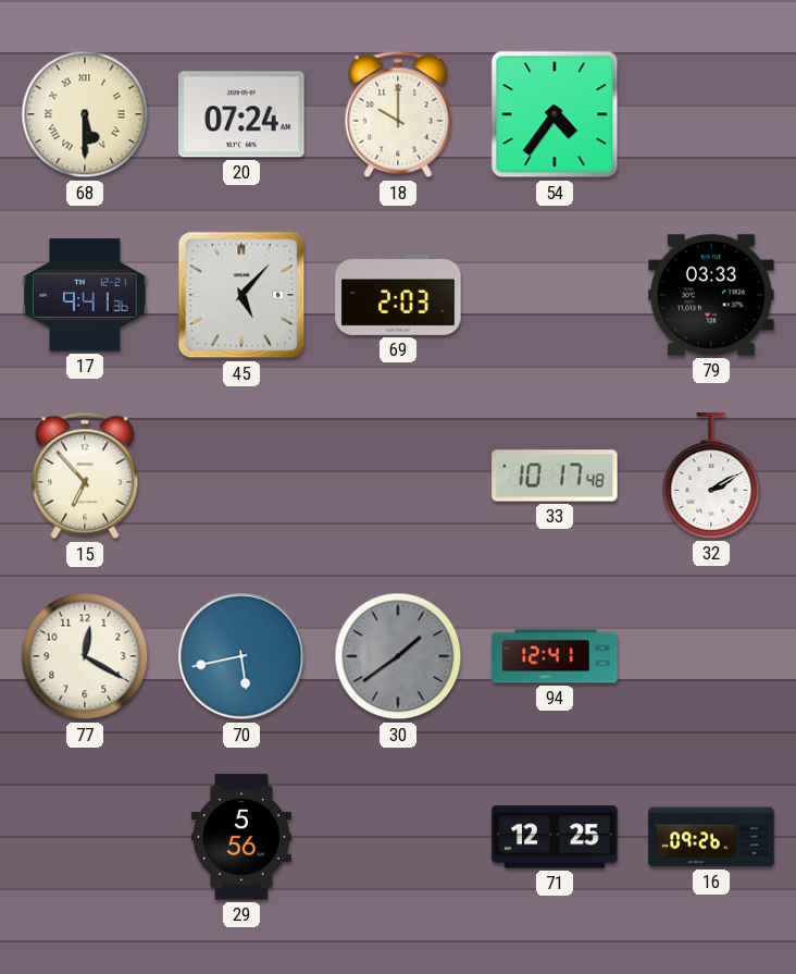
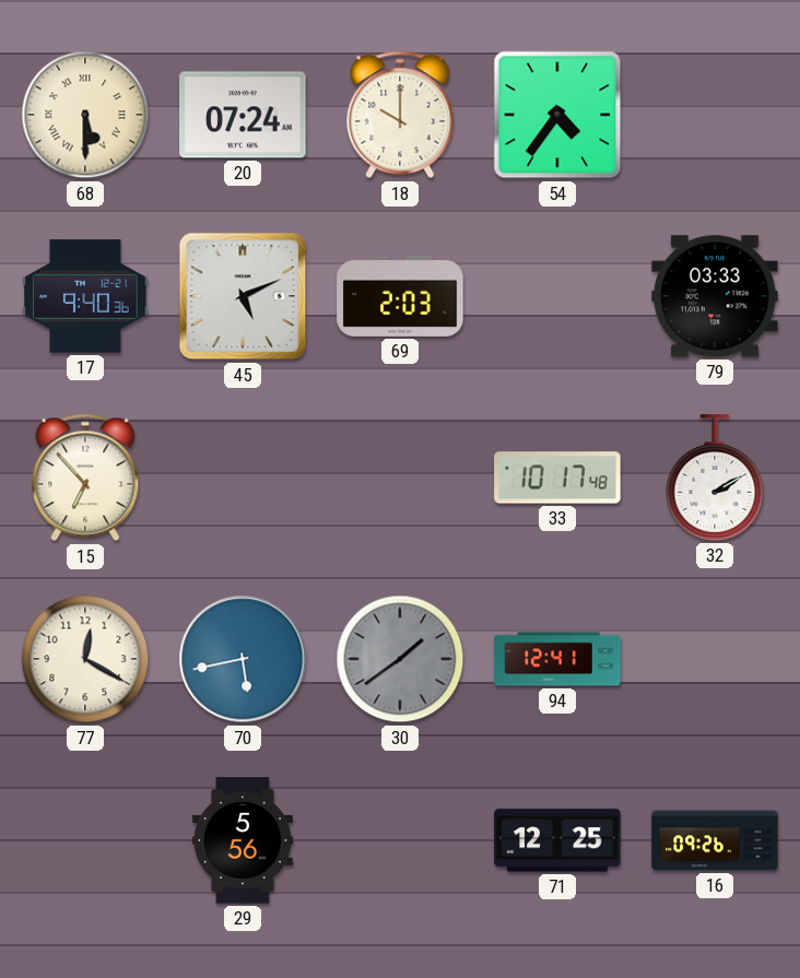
17: 9:41 -> 9:40
45: 5:07 -> 5:11
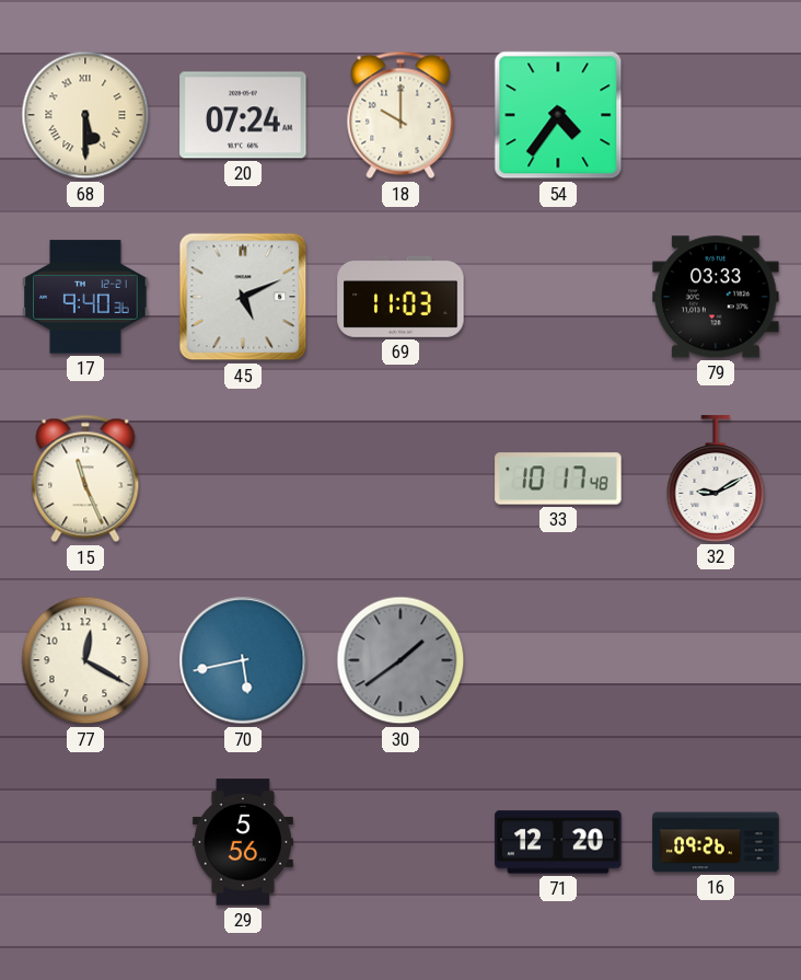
69: 2:03 -> 11:03
15: 6:53 -> 11:26
32: 2:10 -> 9:10
94: 12:41 -> none
71: 12:25 -> 12:20
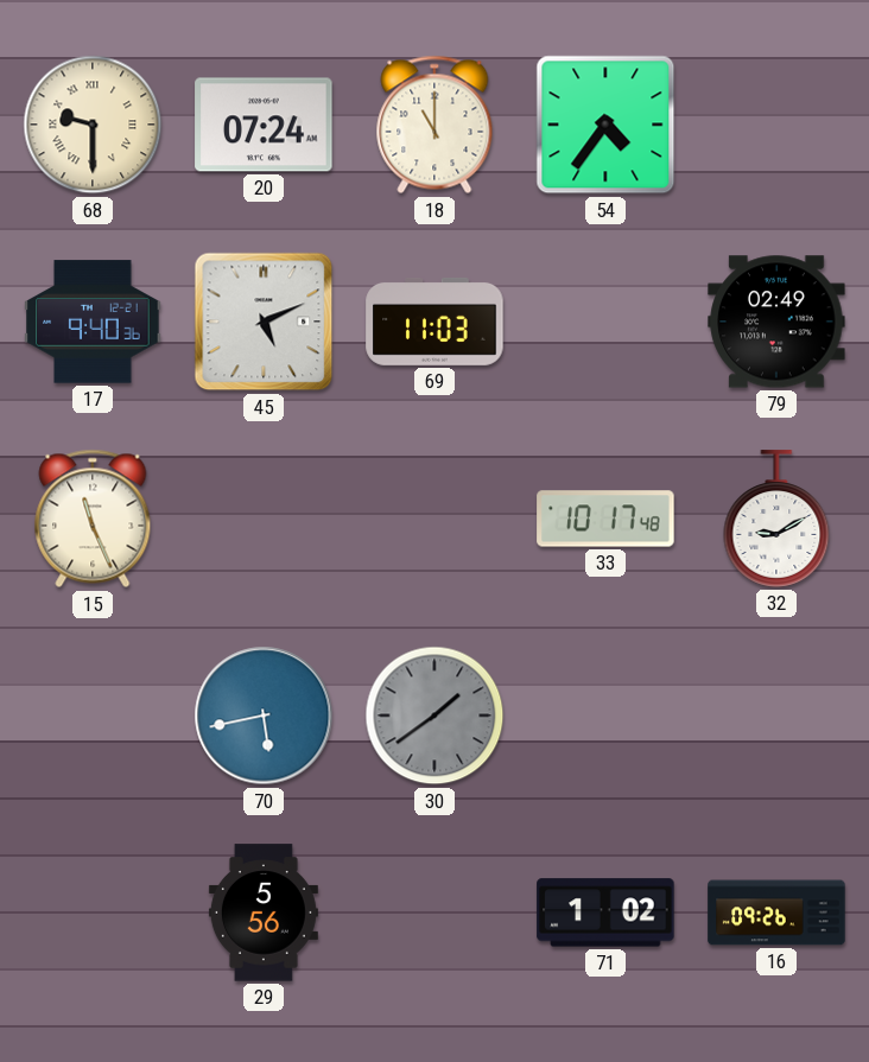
68: 5:30 -> 9:30
18: 10:00 -> 11:00
79: 03:33 -> 02:49
77: 12:20 -> none
71: 12:20 -> 1:02
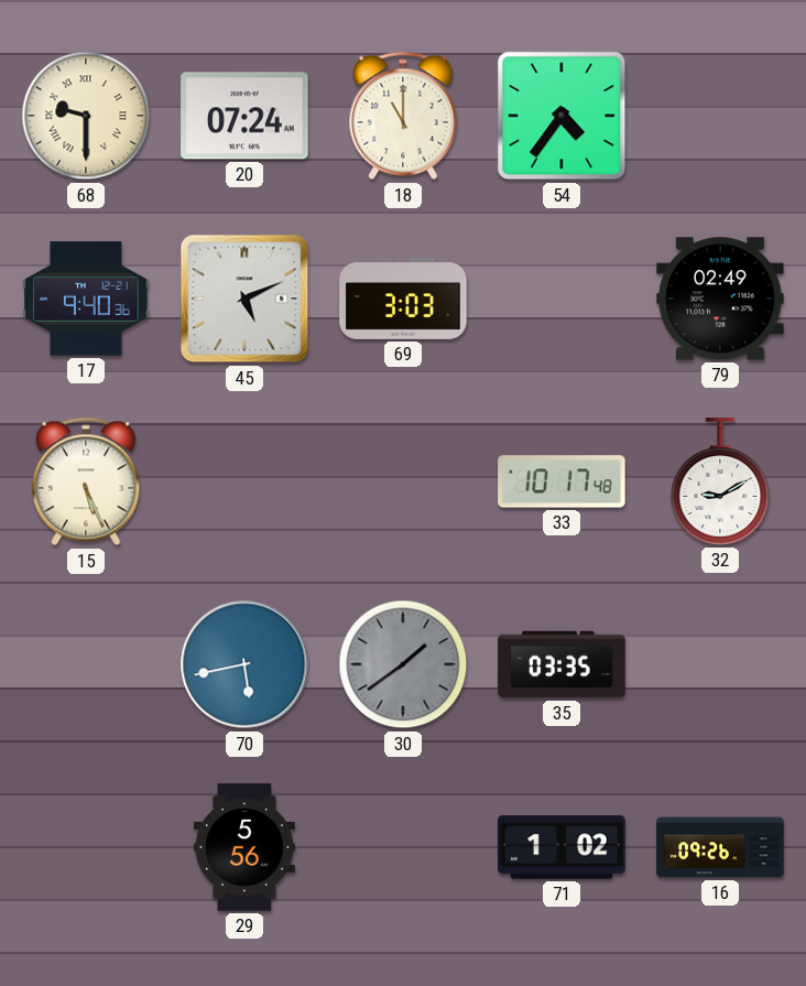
69: 11:03 -> 3:03
15: 11:26 -> 5:26
35: none -> 03:35
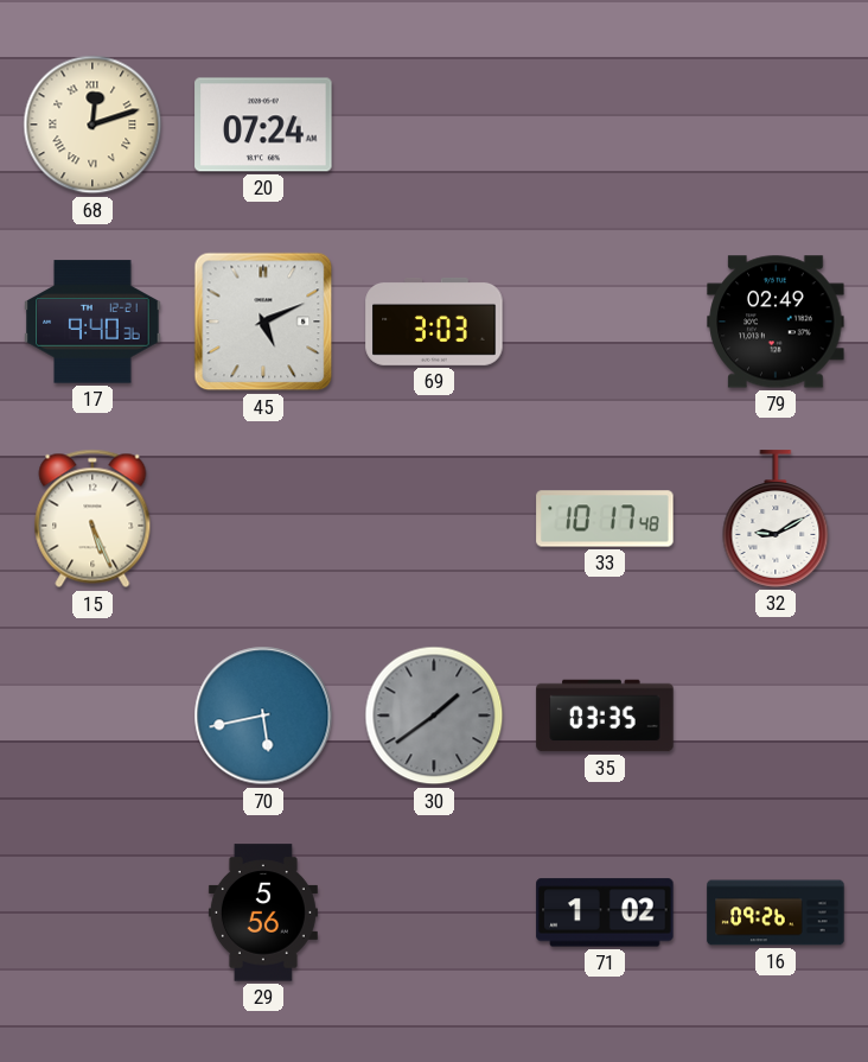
68: 9:30 -> 12:12
18: 11:00 -> none
54: 4:36 -> none
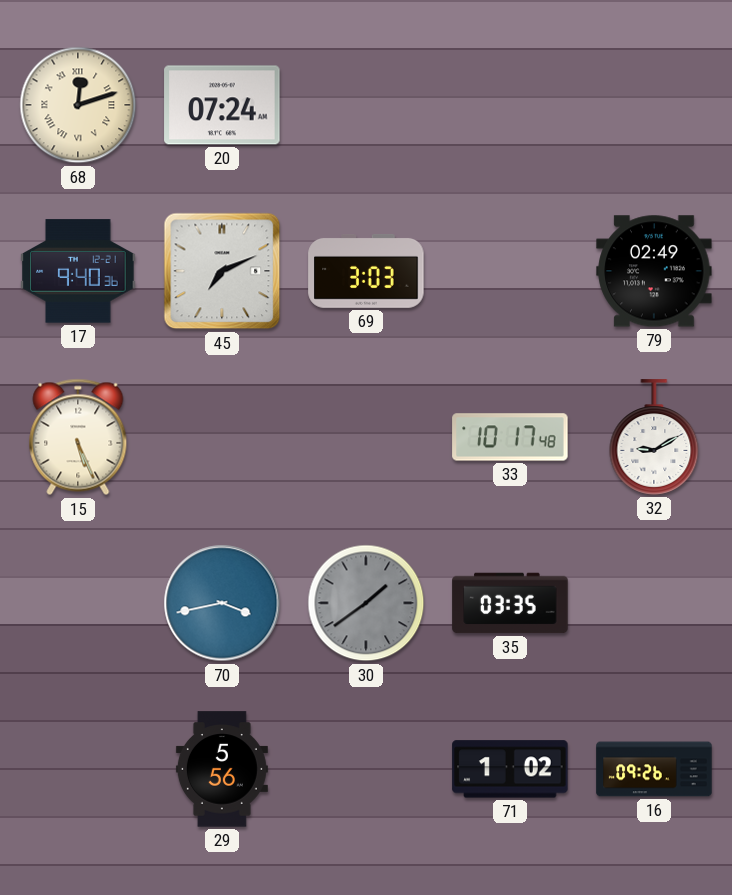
45: 5:11 -> 7:11
70: 5:43 -> 3:43
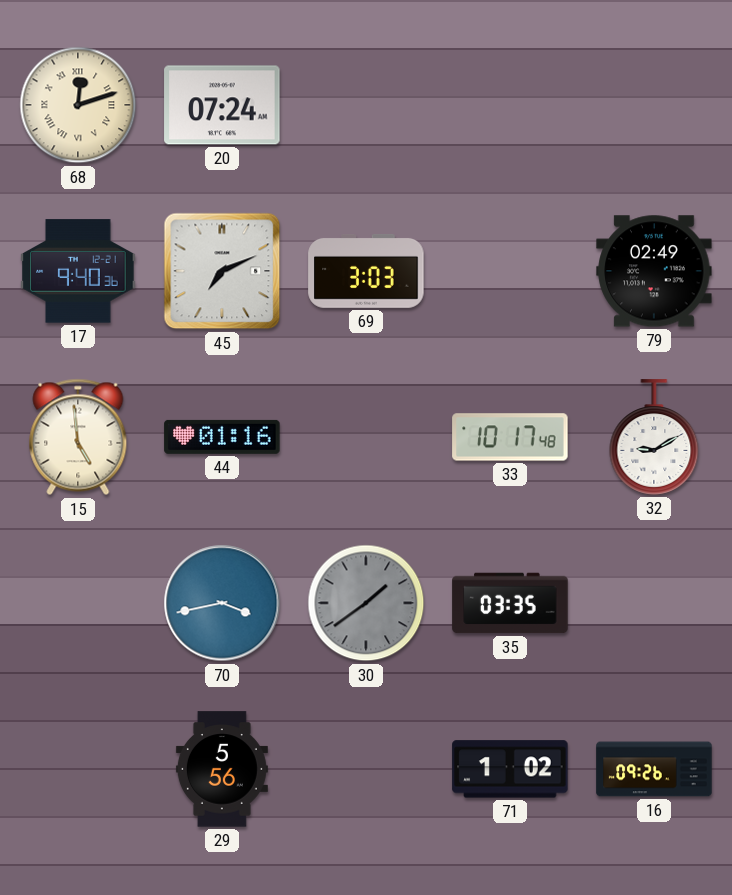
15: 5:26 -> 4:59
44: none -> 01:16
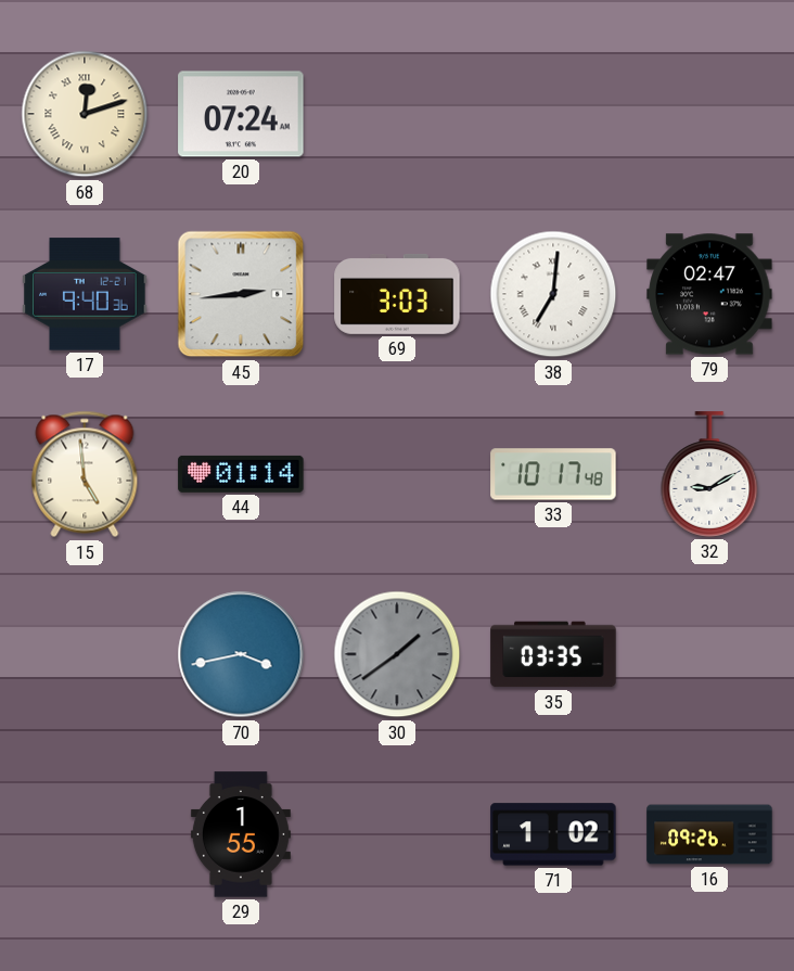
45: 7:11 -> 2:44
38: none -> 7:01
79: 02:49 -> 02:47
44: 01:16 -> 01:14
29: 5:56 -> 1:55
